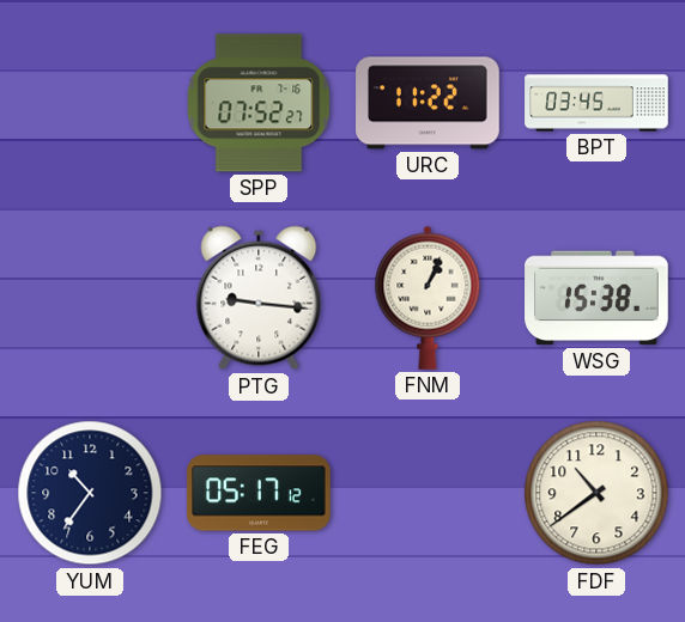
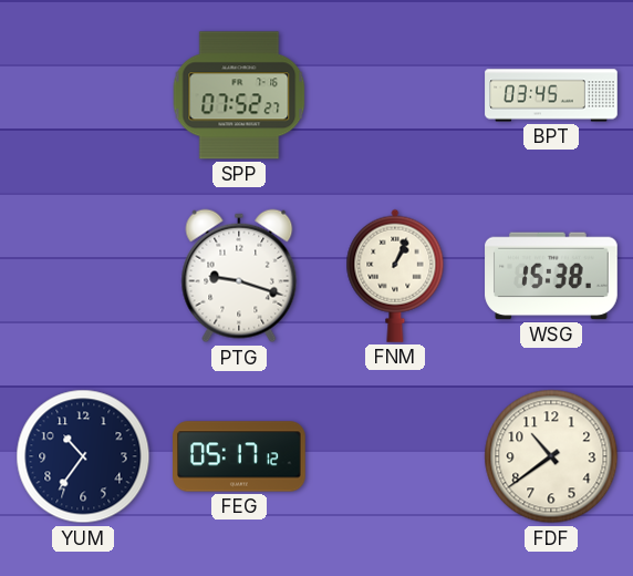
URC: 11:22 -> none
PTG: 9:16 -> 9:18
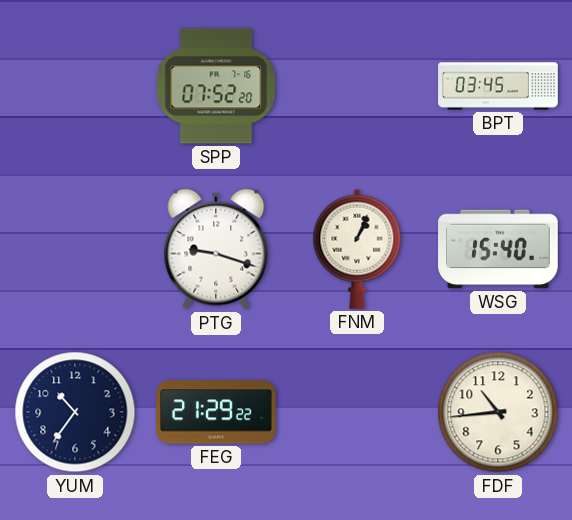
SPP: 07:52:27 -> 07:52:20
WSG: 15:38 -> 15:40
FEG: 05:17 -> 21:29
FDF: 10:39 -> 10:44
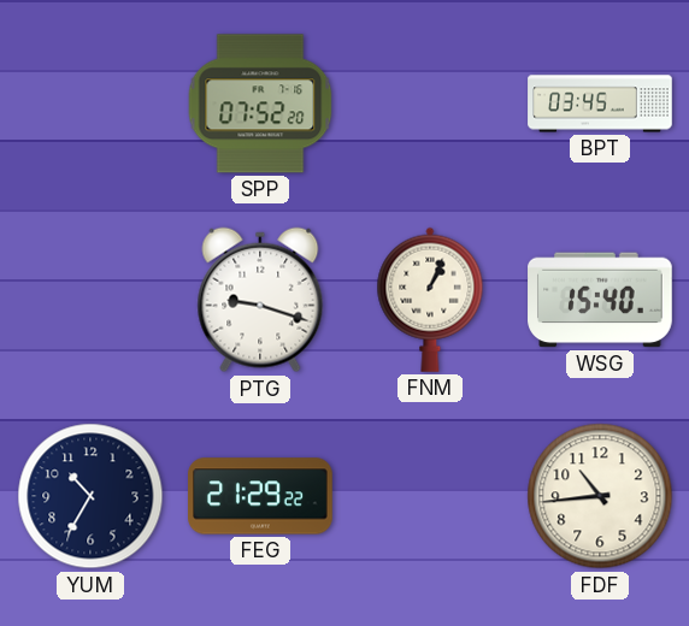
YUM: 10:36 -> 10:35
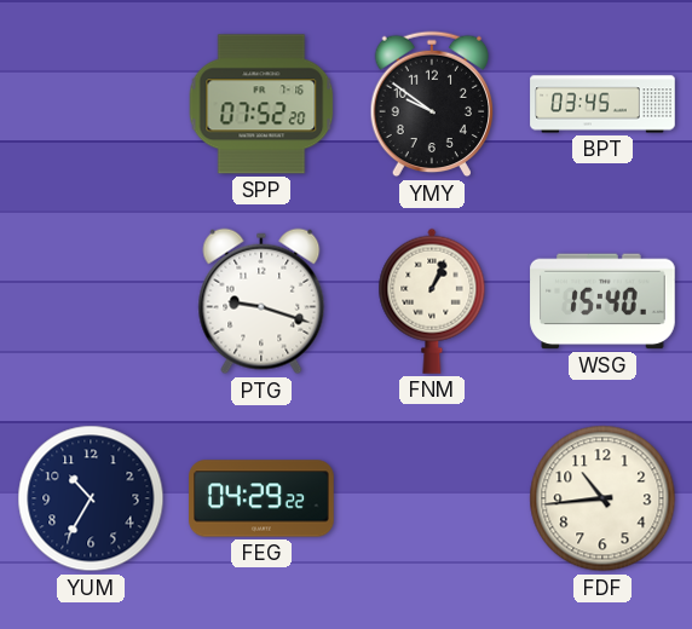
YMY: none -> 9:51
FEG: 21:29 -> 04:29
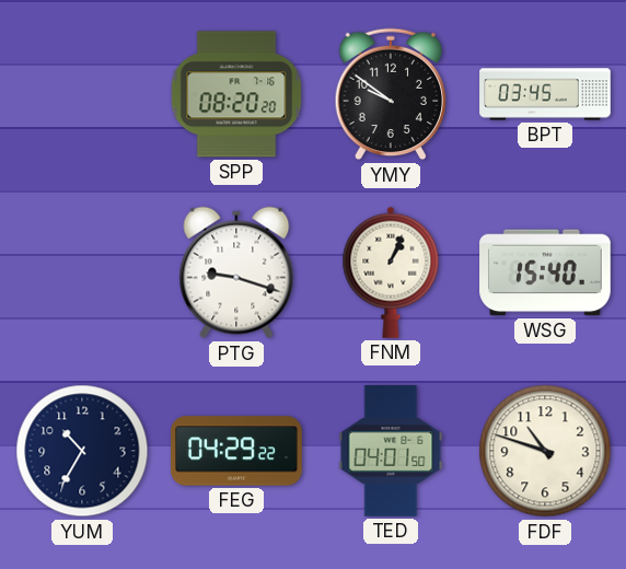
SPP: 07:52 -> 08:20
TED: none -> 04:01
FDF: 10:44 -> 10:48
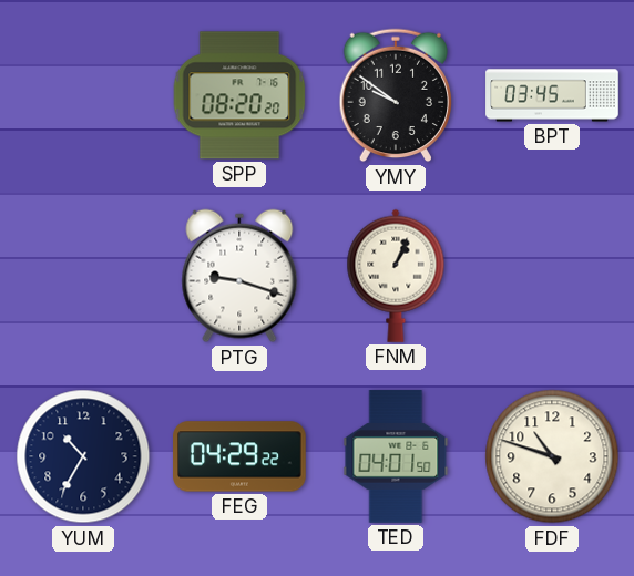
WSG: 15:40 -> none
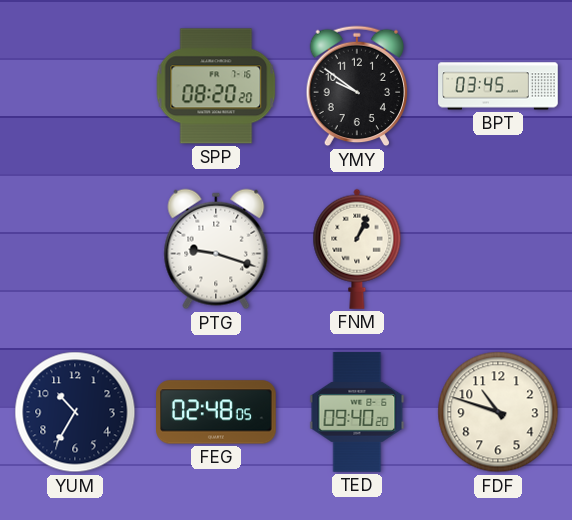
FEG: 04:29 -> 02:48
TED: 04:01 -> 09:40
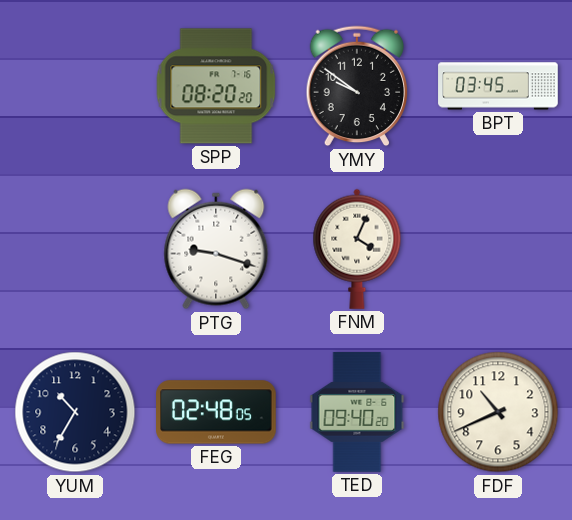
FNM: 1:04 -> 4:04
FDF: 10:48 -> 10:41
